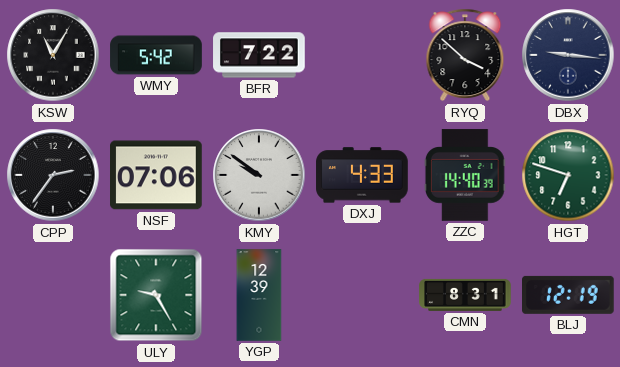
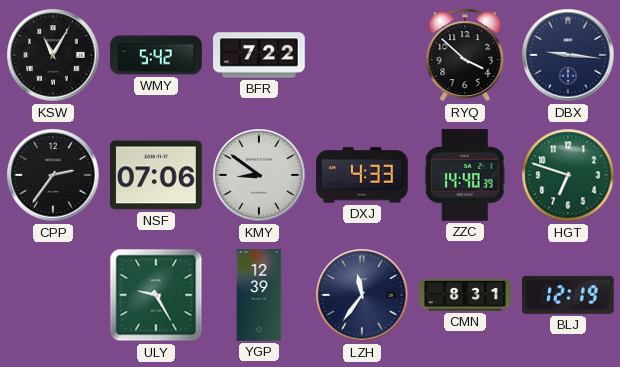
KMY: 9:51 -> 8:51
LZH: none -> 11:36
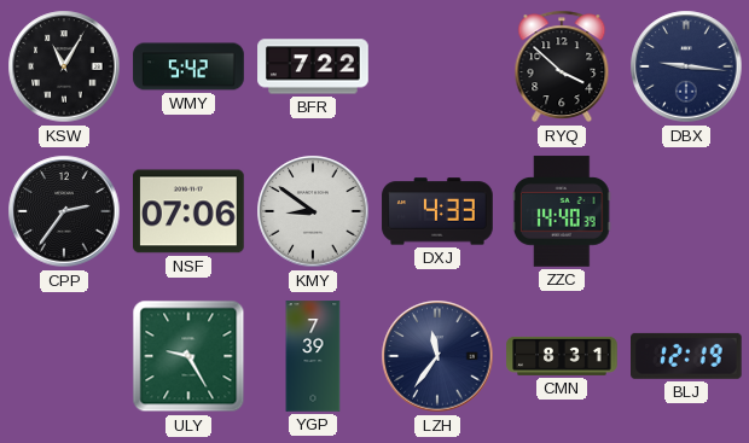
HGT: 6:48 -> none
YGP: 12:39 -> 7:39
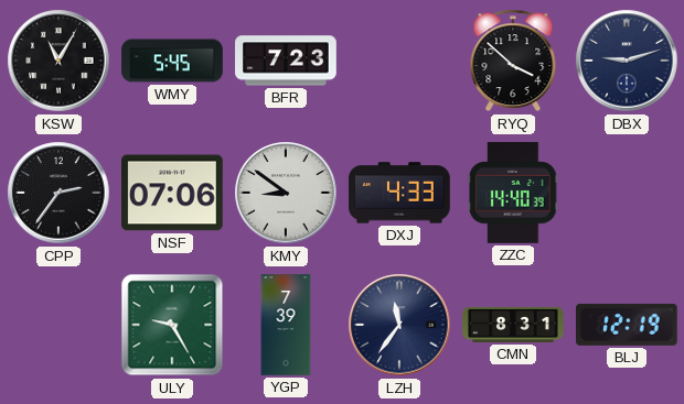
WMY: 5:42 -> 5:45
BFR: 7:22 -> 7:23
DBX: 9:16 -> 9:12
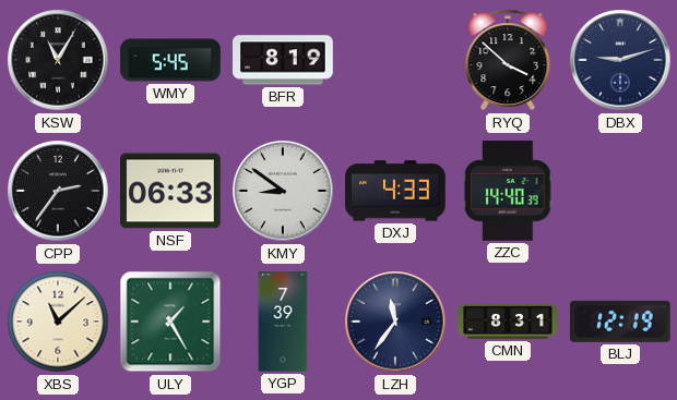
BFR: 7:23 -> 8:19
NSF: 07:06 -> 06:33
XBS: none -> 11:08
ULY: 9:25 -> 1:25
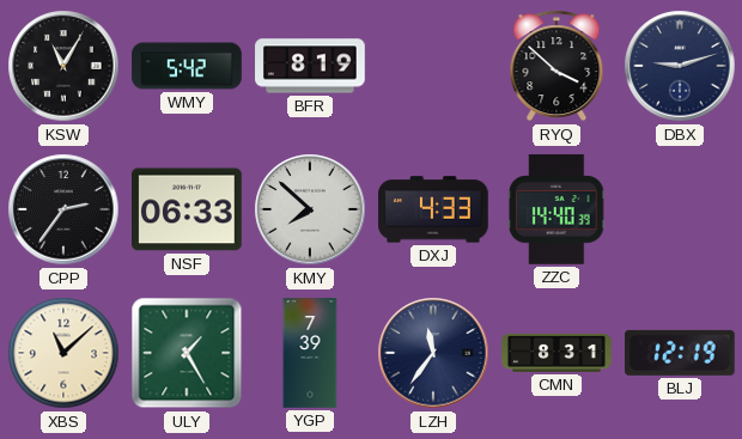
WMY: 5:45 -> 5:42
KMY: 8:51 -> 7:52
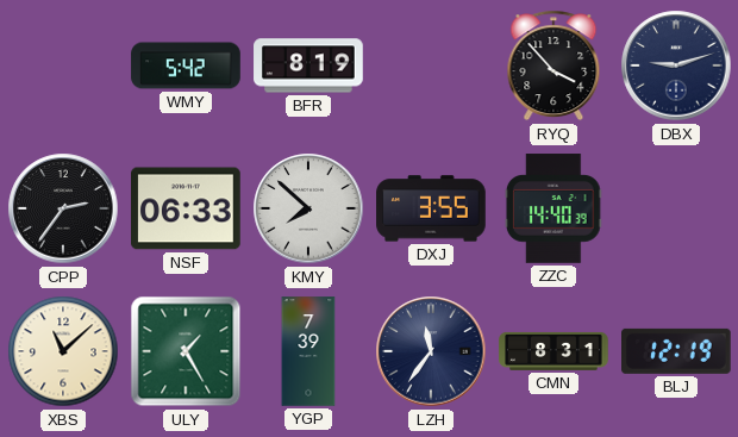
KSW: 11:05 -> none
RYQ: 3:52 -> 3:53
DXJ: 4:33 -> 3:55
